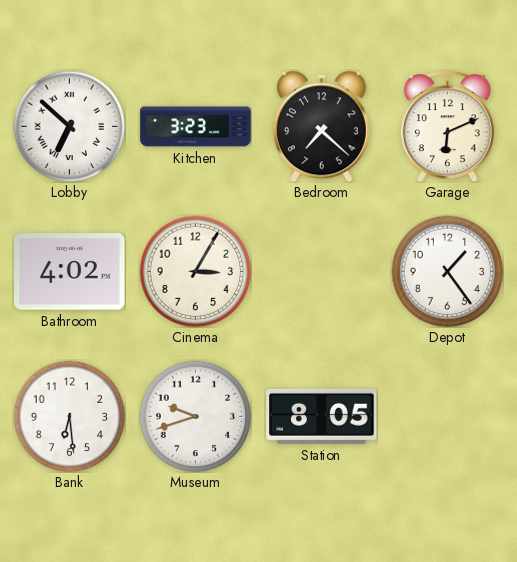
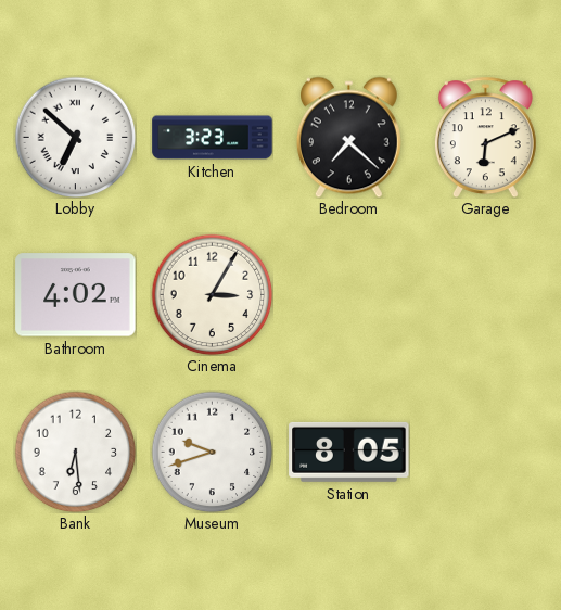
Depot: 1:24 -> none
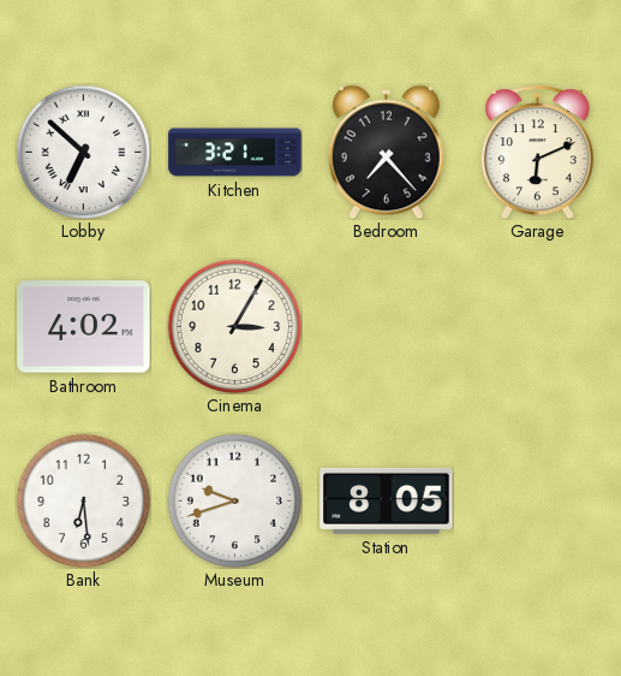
Kitchen: 3:23 -> 3:21
Bedroom: 7:22 -> 7:23
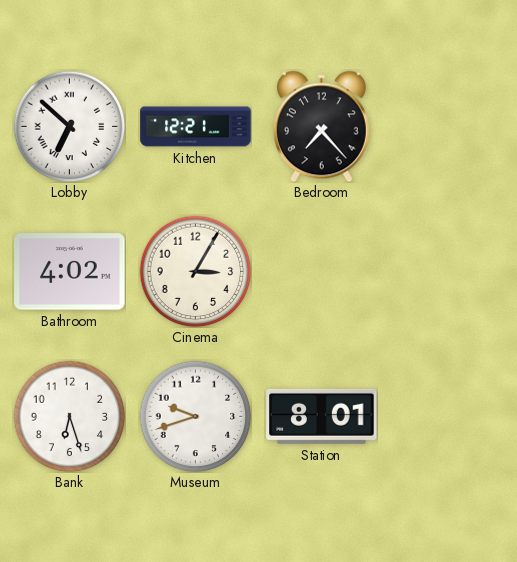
Kitchen: 3:21 -> 12:21
Garage: 6:11 -> none
Bank: 6:29 -> 6:27
Station: 8:05 -> 8:01
